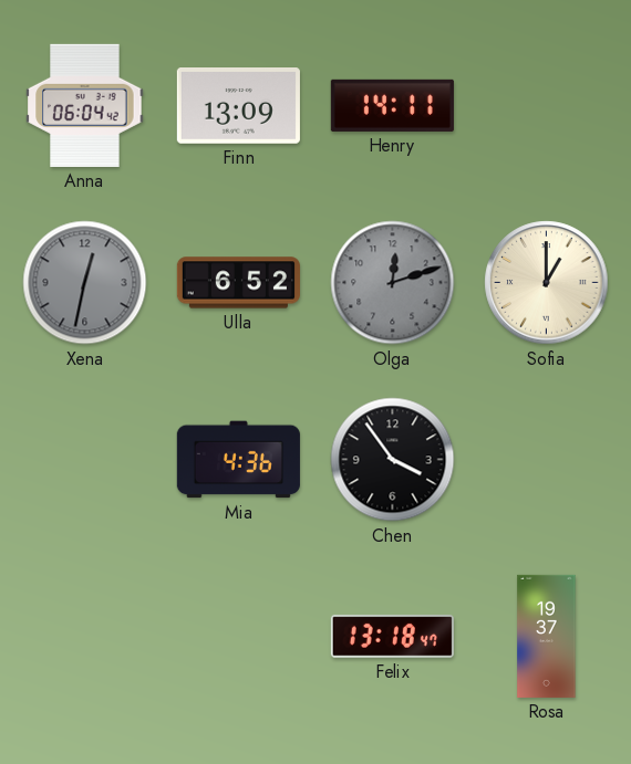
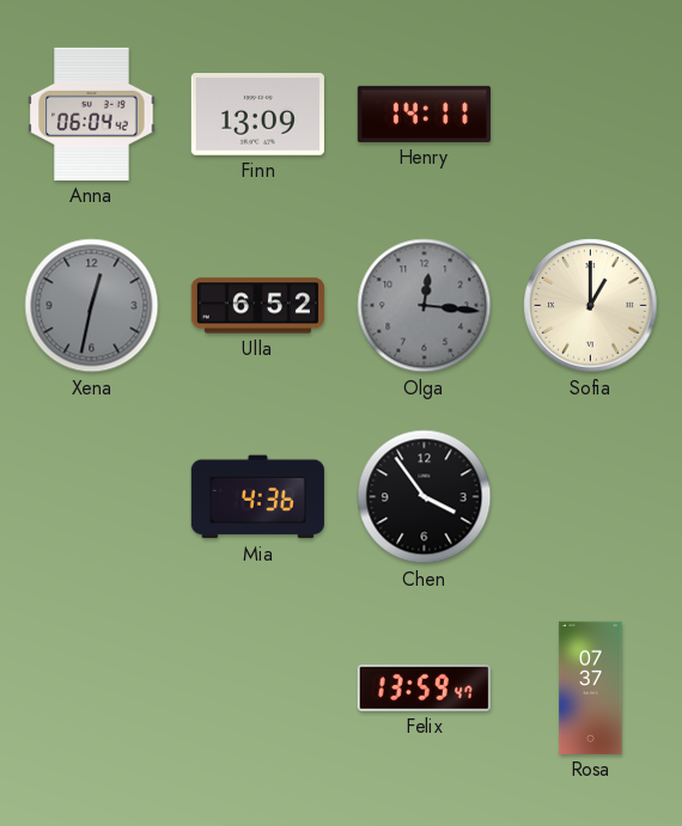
Olga: 12:12 -> 12:16
Felix: 13:18 -> 13:59
Rosa: 19:37 -> 07:37
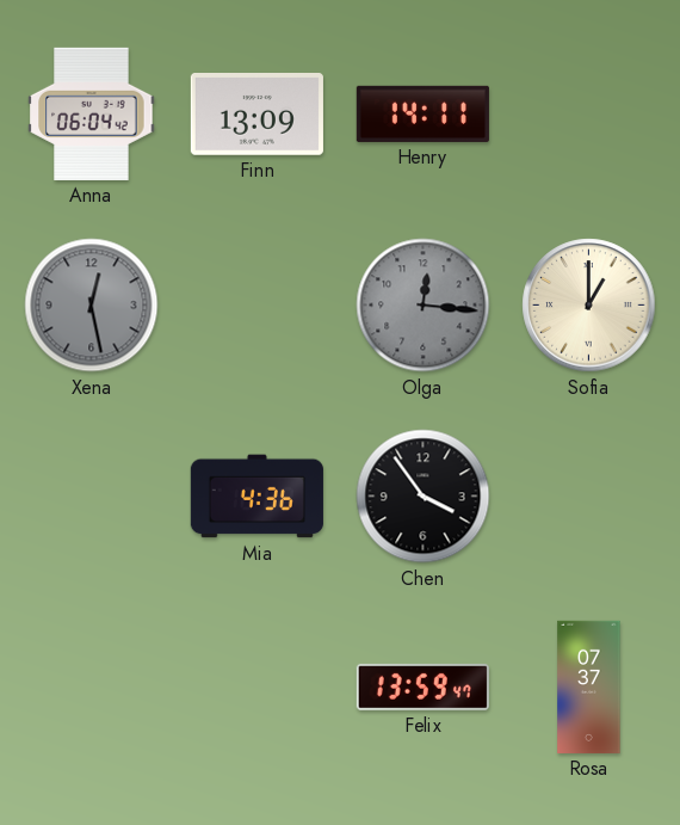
Xena: 12:32 -> 12:28
Ulla: 6:52 -> none
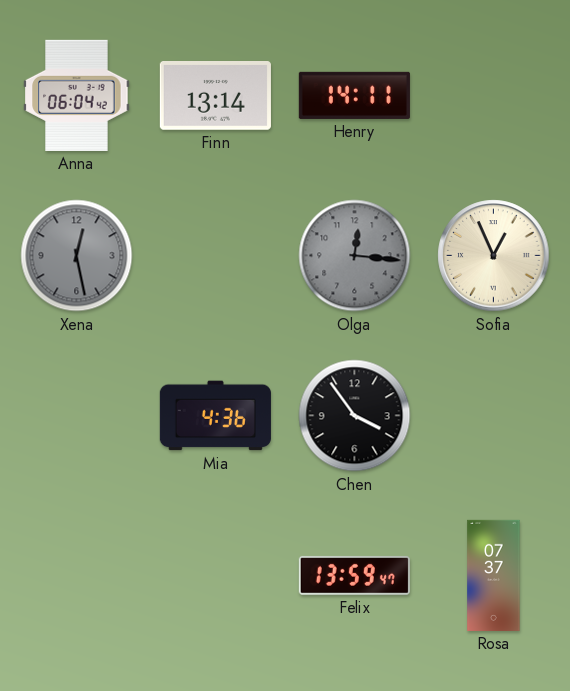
Finn: 13:09 -> 13:14
Sofia: 1:00 -> 12:56
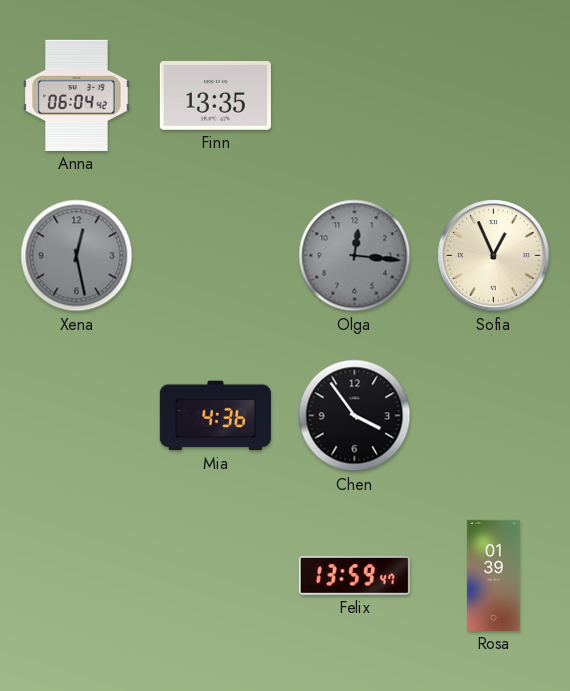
Finn: 13:14 -> 13:35
Henry: 14:11 -> none
Rosa: 07:37 -> 01:39
